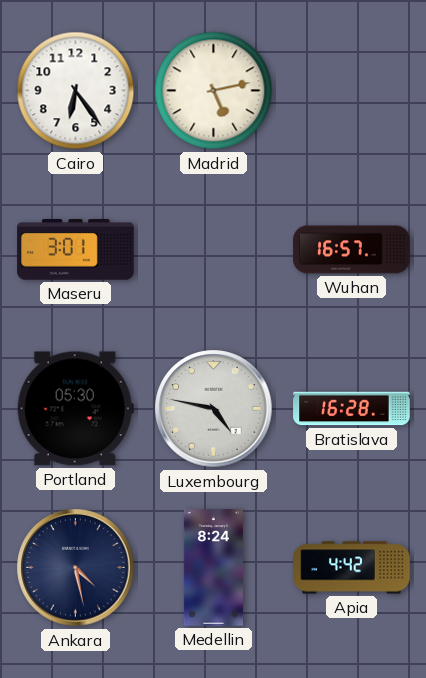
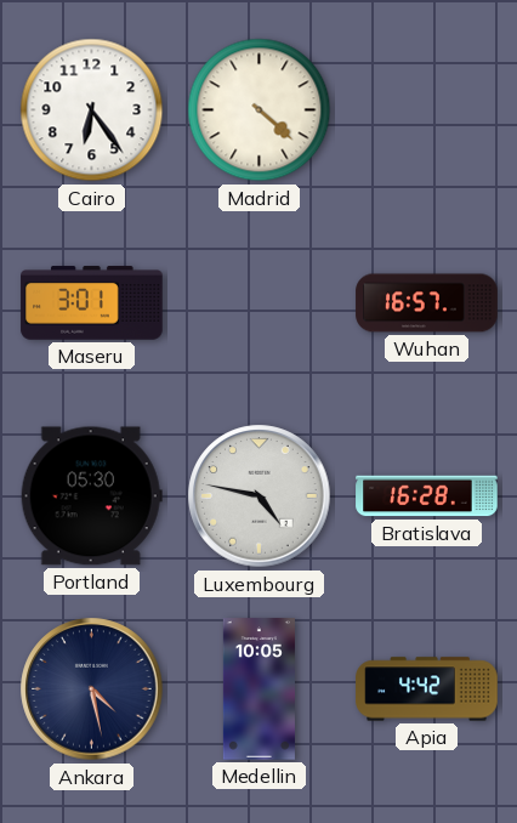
Madrid: 5:13 -> 4:22
Medellin: 8:24 -> 10:05
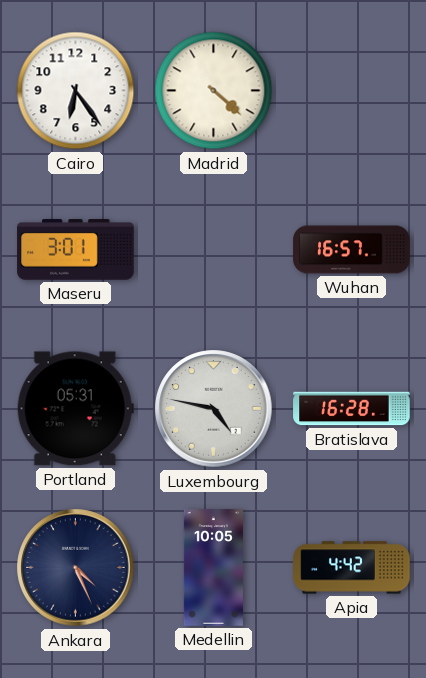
Portland: 05:30 -> 05:31
Ankara: 4:28 -> 4:26
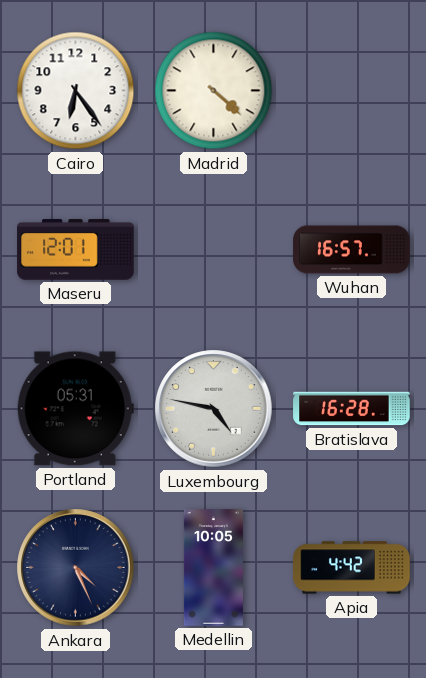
Maseru: 3:01 -> 12:01
